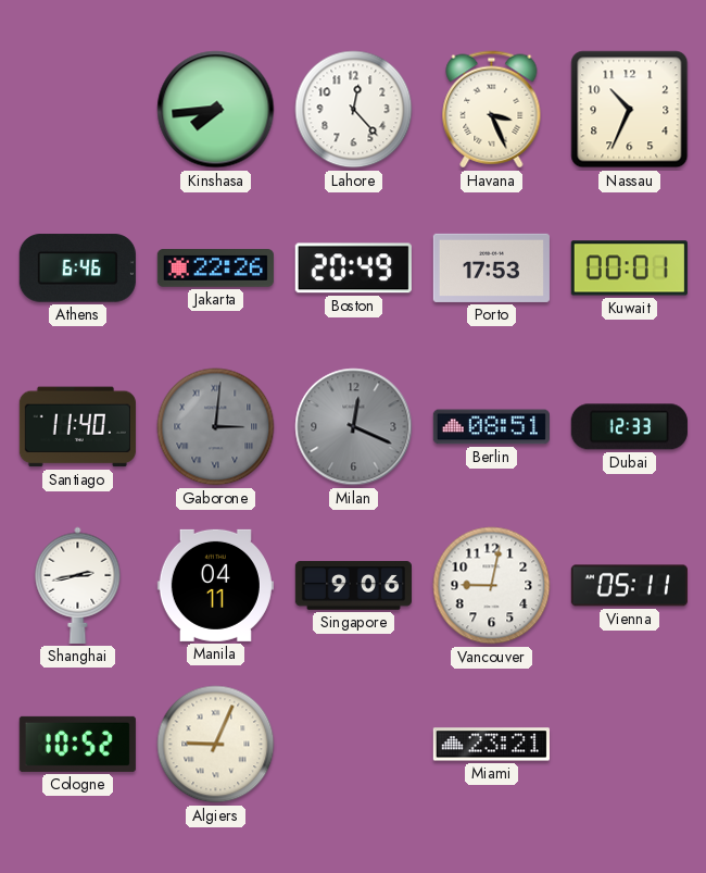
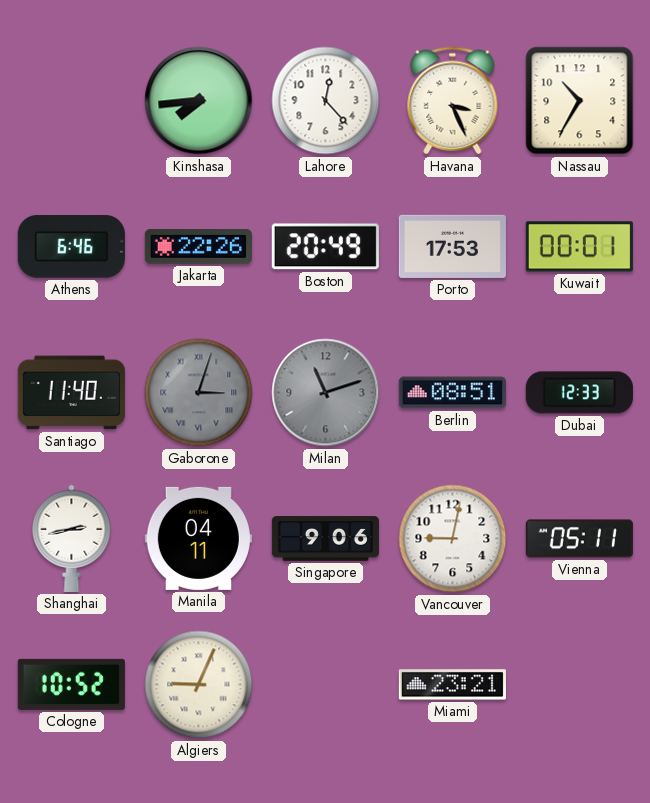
Nassau: 10:34 -> 10:35
Gaborone: 3:01 -> 3:03
Milan: 12:19 -> 11:12
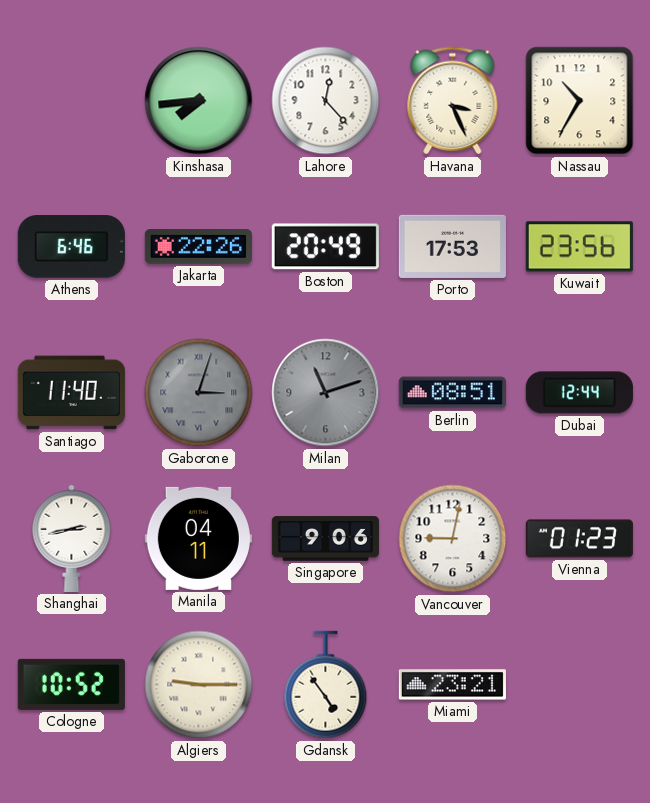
Kuwait: 00:01 -> 23:56
Dubai: 12:33 -> 12:44
Vienna: 05:11 -> 01:23
Algiers: 9:04 -> 9:15
Gdansk: none -> 4:54
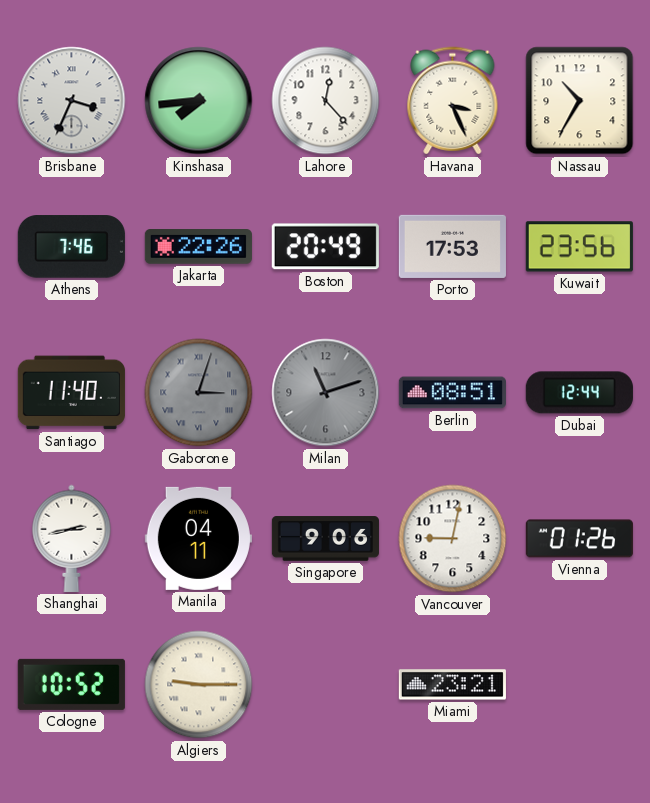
Brisbane: none -> 3:34
Athens: 6:46 -> 7:46
Vienna: 01:23 -> 01:26
Gdansk: 4:54 -> none
